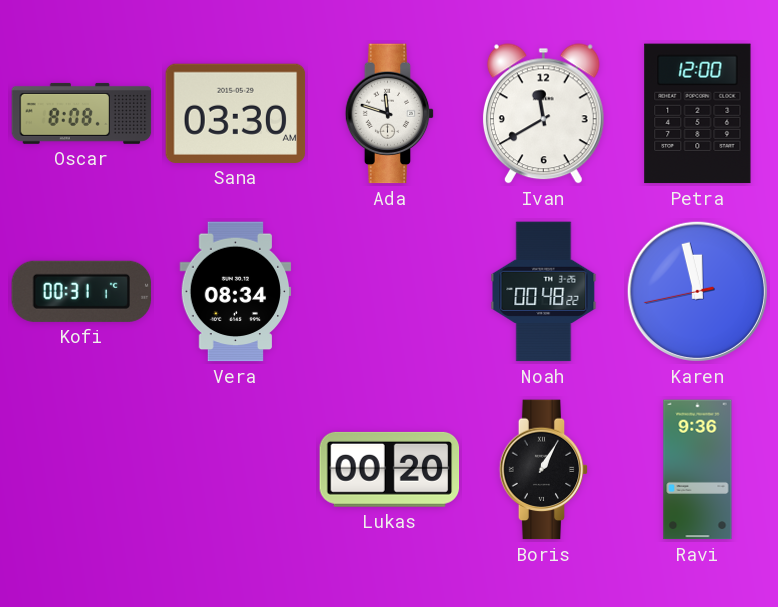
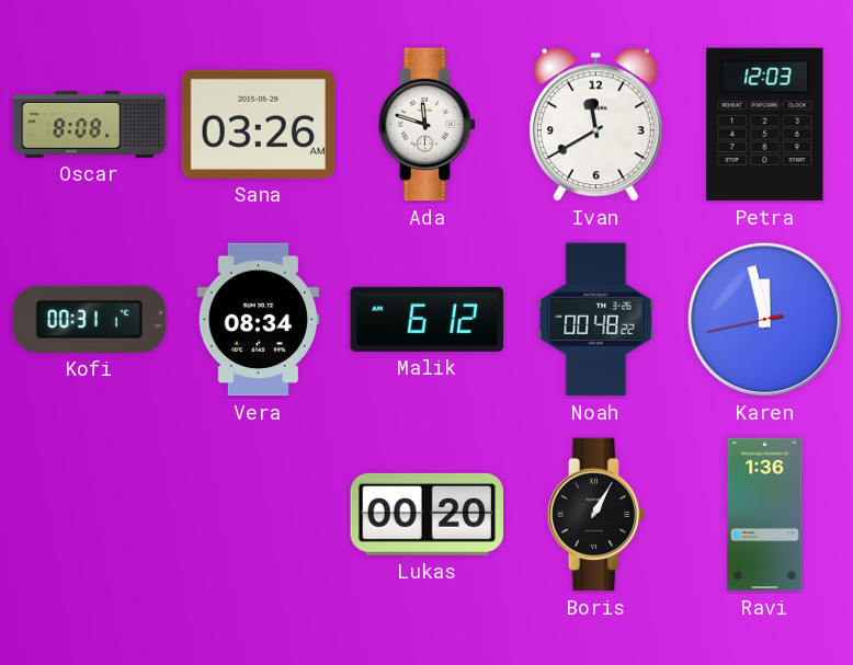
Sana: 03:30 -> 03:26
Petra: 12:00 -> 12:03
Malik: none -> 6:12
Ravi: 9:36 -> 1:36
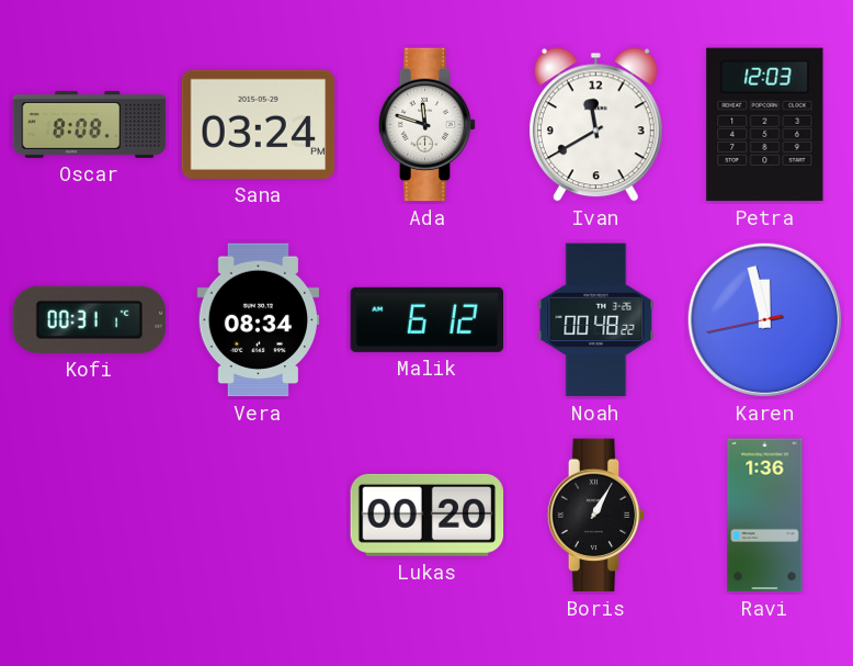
Sana: 03:26 -> 03:24
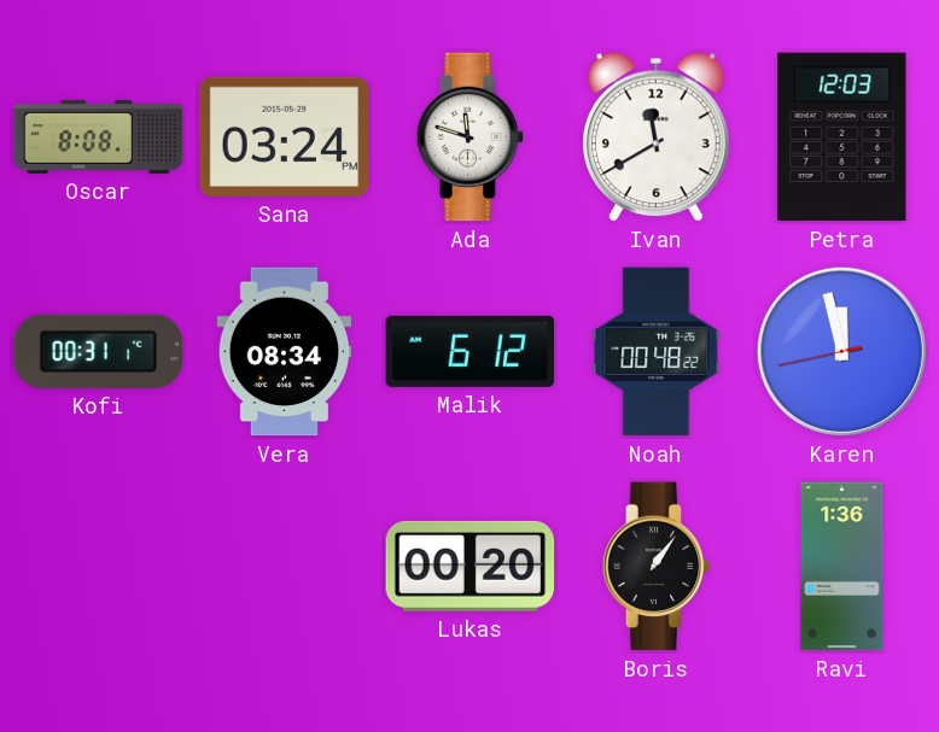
Boris: 1:05 -> 1:06
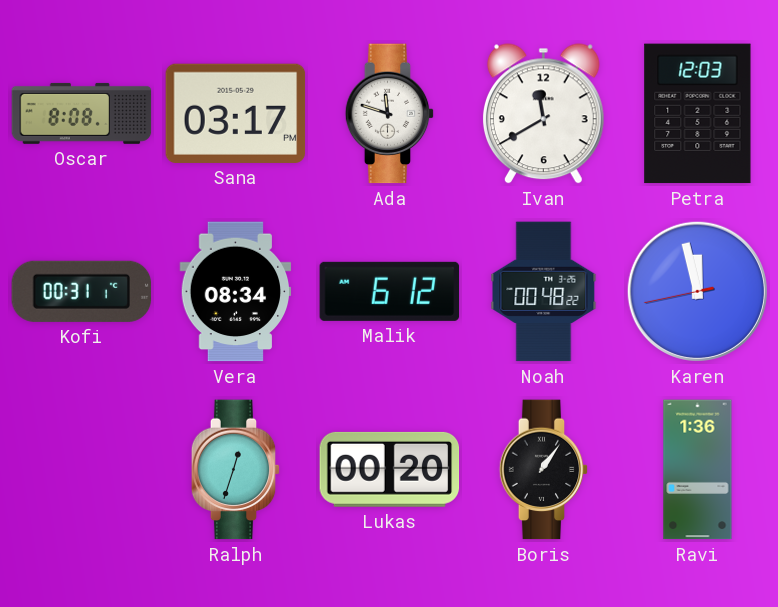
Sana: 03:24 -> 03:17
Ralph: none -> 12:33
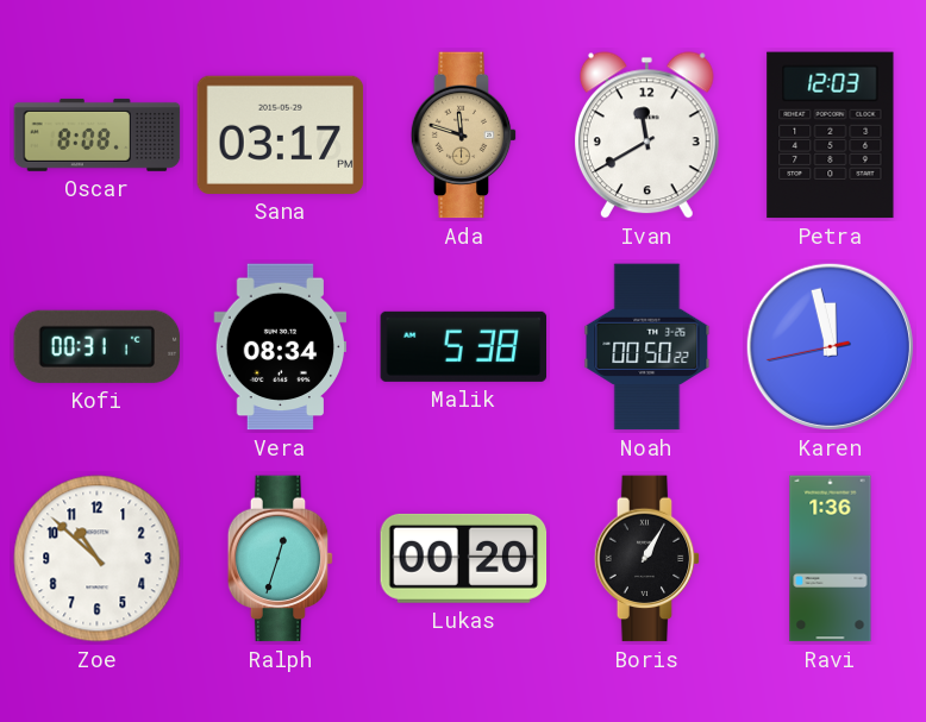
Ada dial: white -> champagne
Malik: 6:12 -> 5:38
Noah: 00:48 -> 00:50
Zoe: none -> 10:52
Boris: 1:06 -> 1:05
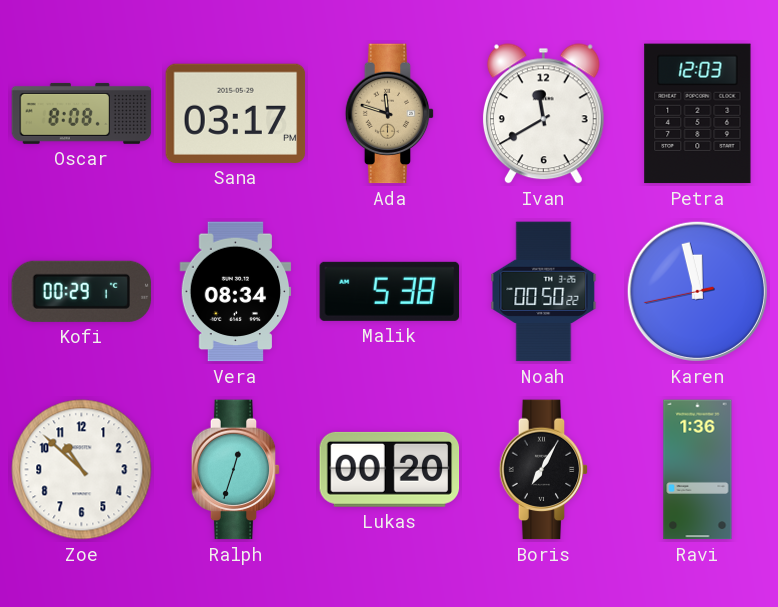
Kofi: 00:31 -> 00:29
Boris: 1:05 -> 7:05
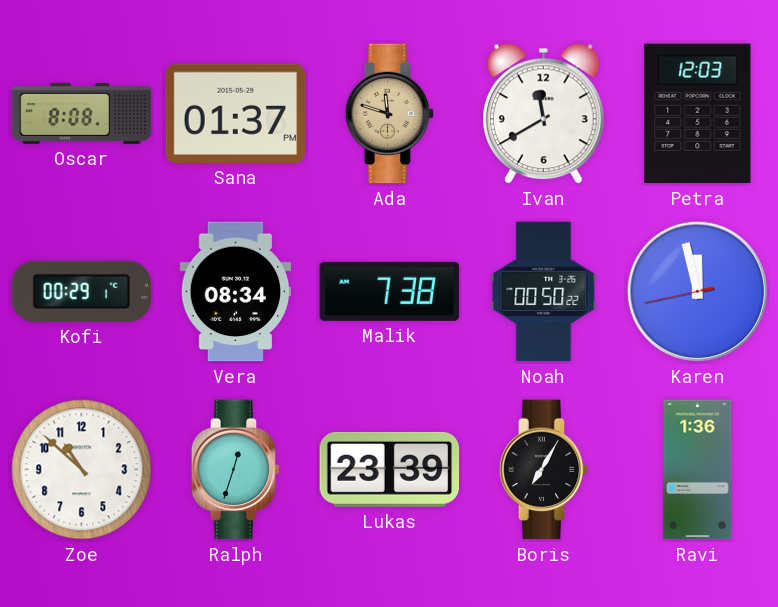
Sana: 03:17 -> 01:37
Malik: 5:38 -> 7:38
Lukas: 00:20 -> 23:39
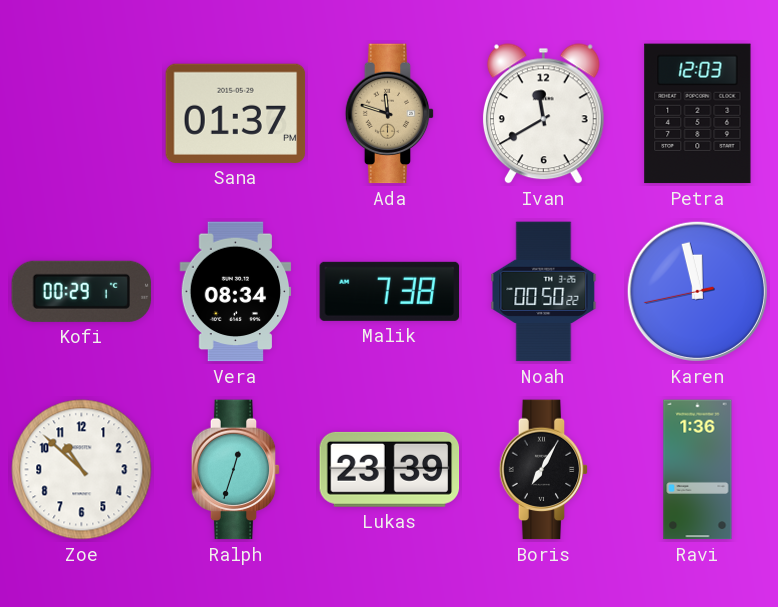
Oscar: 8:08 -> none
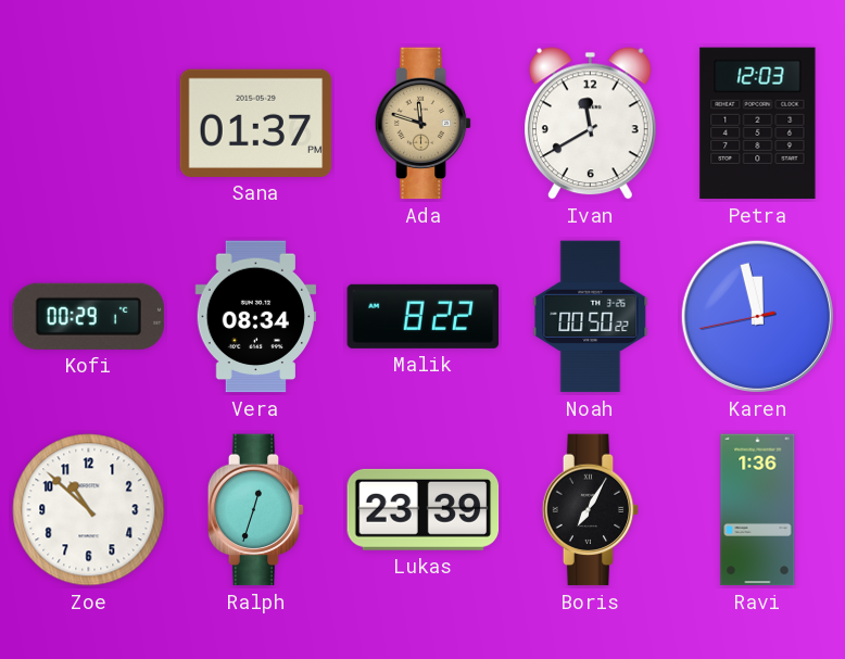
Malik: 7:38 -> 8:22
